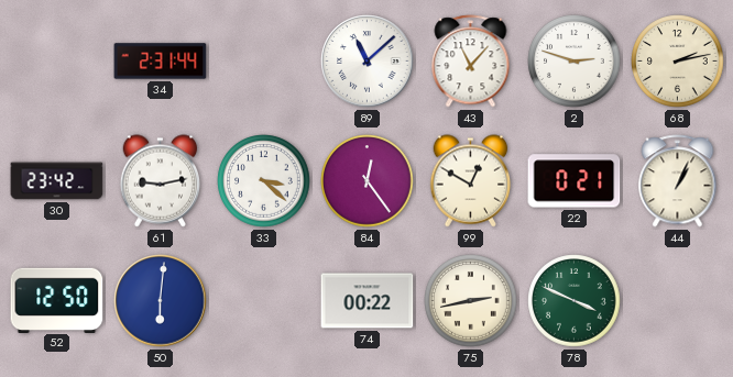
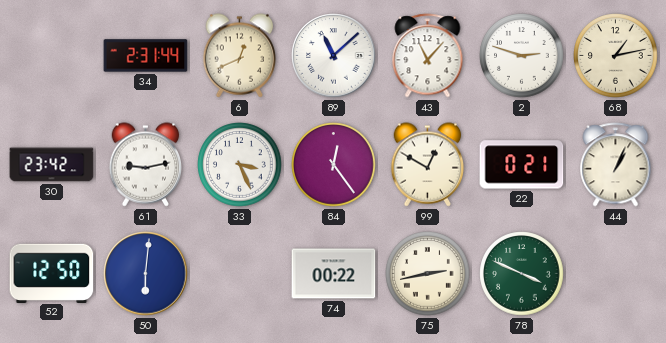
6: none -> 12:41
68: 2:13 -> 1:13
33: 3:22 -> 3:26
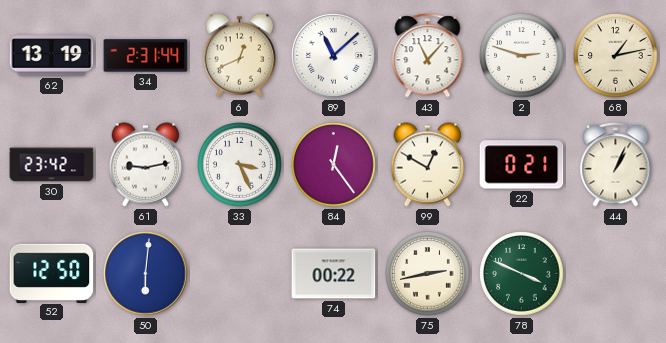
62: none -> 13:19
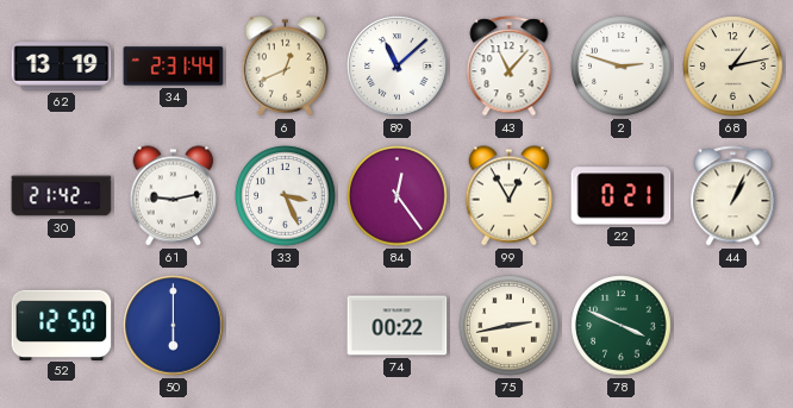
30: 23:42 -> 21:42
99: 12:50 -> 12:55
50: 6:01 -> 6:00
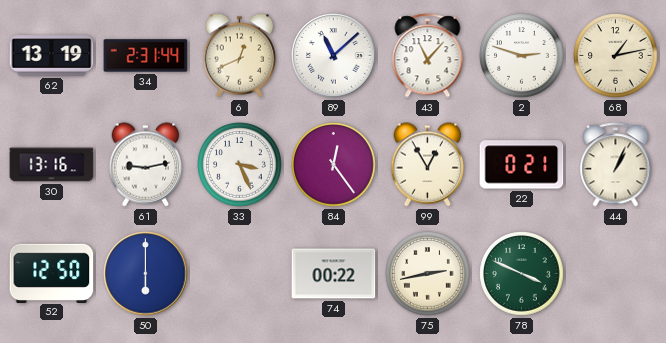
30: 21:42 -> 13:16
